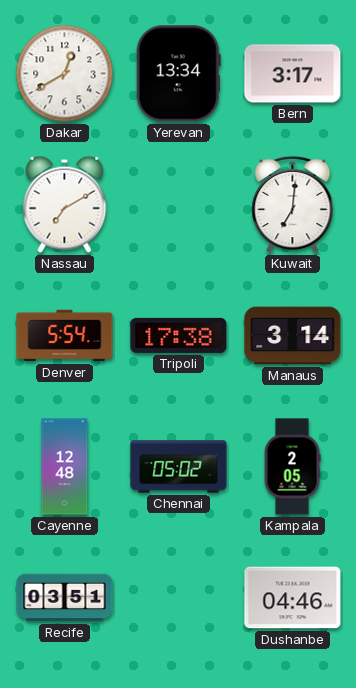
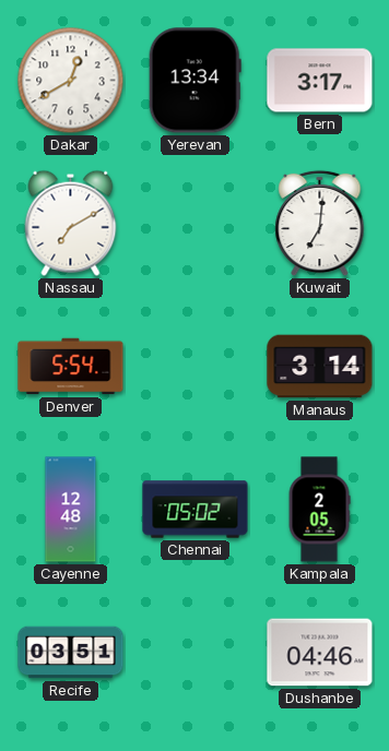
Tripoli: 17:38 -> none
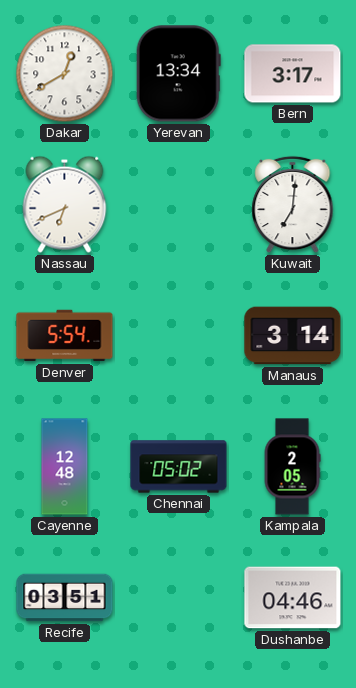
Nassau: 7:10 -> 6:41
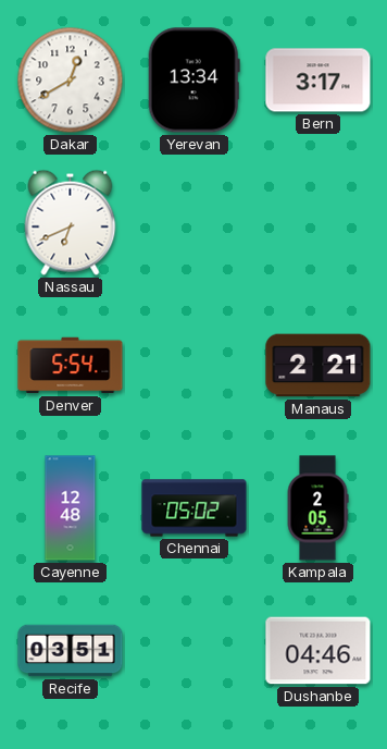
Kuwait: 7:01 -> none
Manaus: 3:14 -> 2:21
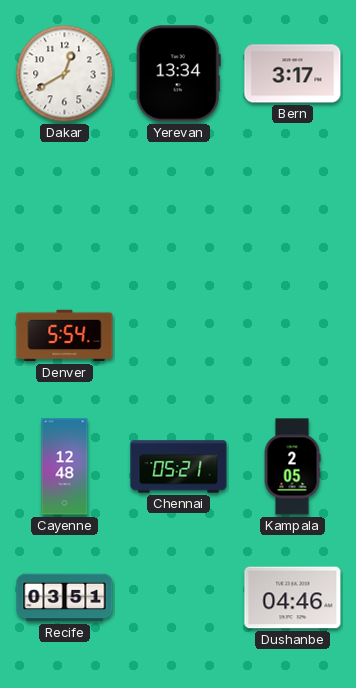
Nassau: 6:41 -> none
Manaus: 2:21 -> none
Chennai: 05:02 -> 05:21
